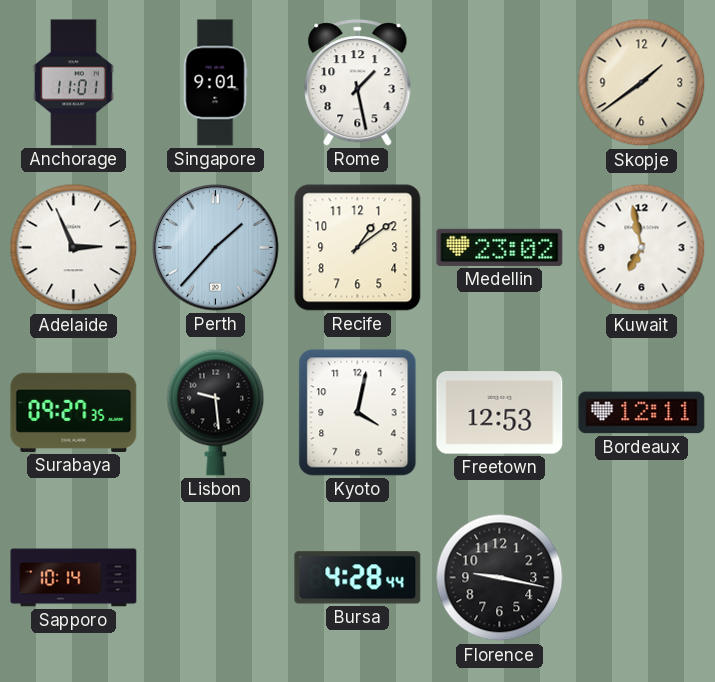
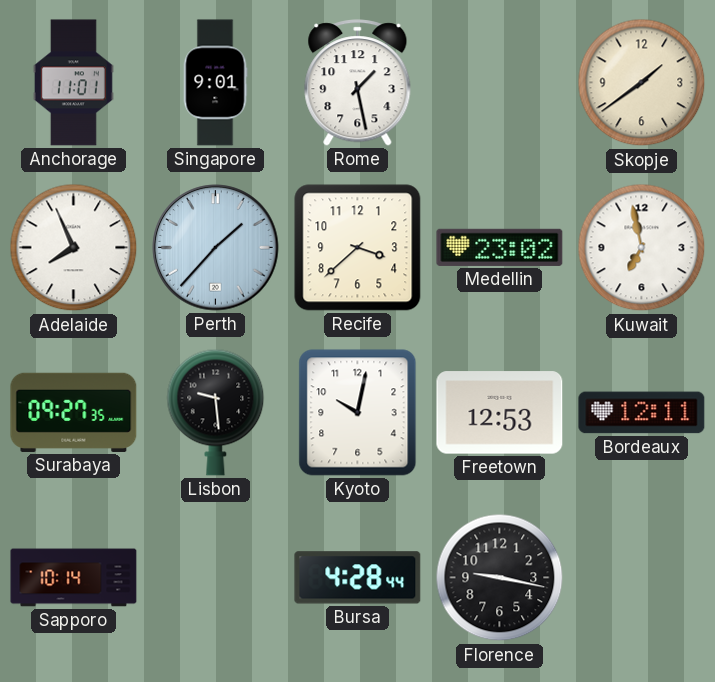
Adelaide: 2:56 -> 7:56
Recife: 1:09 -> 3:38
Kyoto: 4:02 -> 10:02
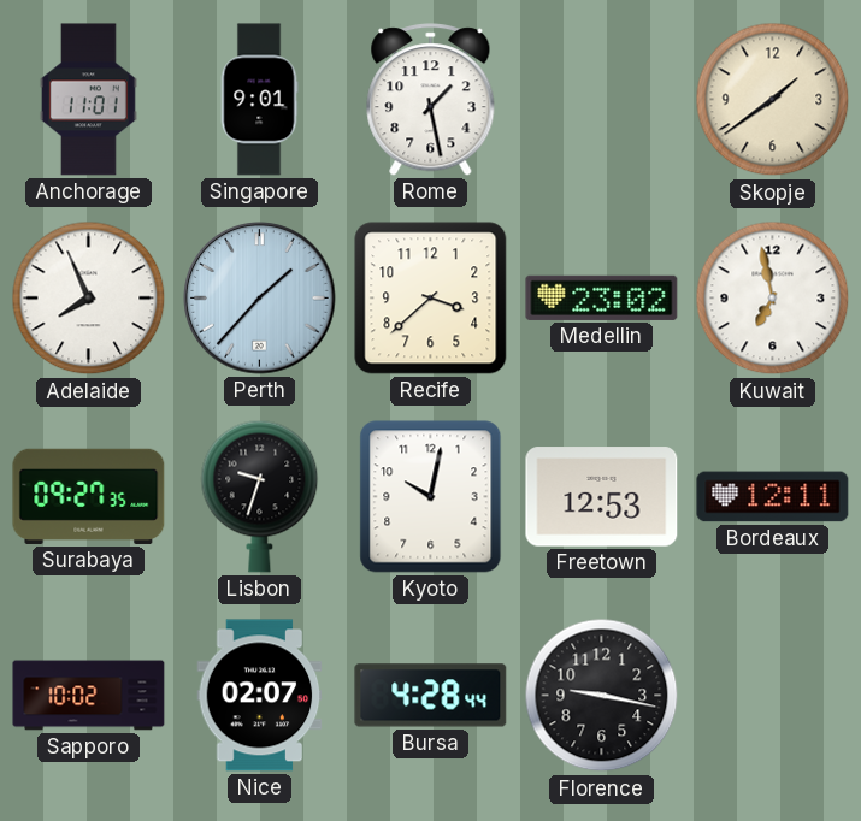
Lisbon: 9:29 -> 9:33
Sapporo: 10:14 -> 10:02
Nice: none -> 02:07
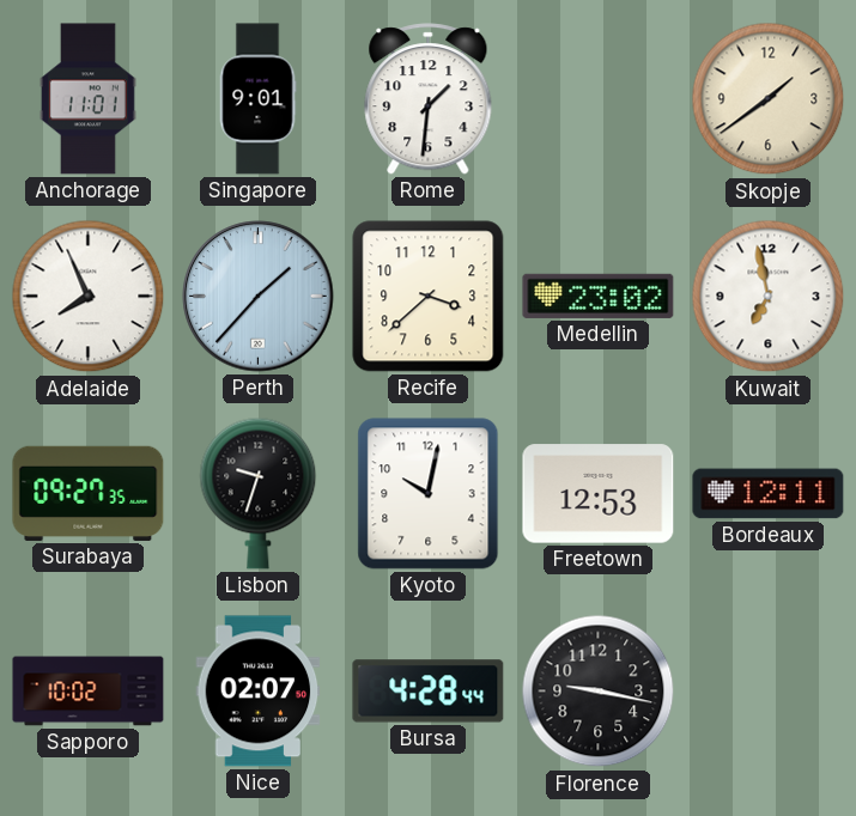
Rome: 1:28 -> 1:31
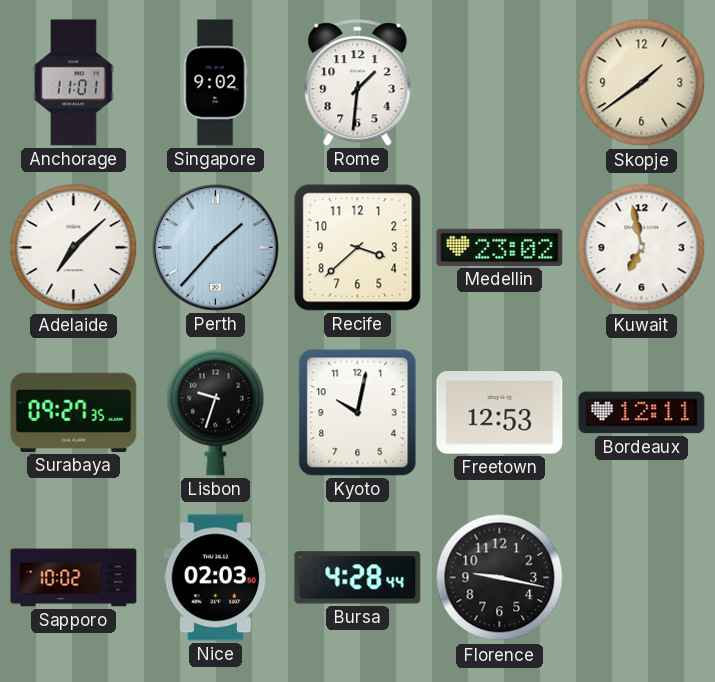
Singapore: 9:01 -> 9:02
Adelaide: 7:56 -> 7:08
Nice: 02:07 -> 02:03
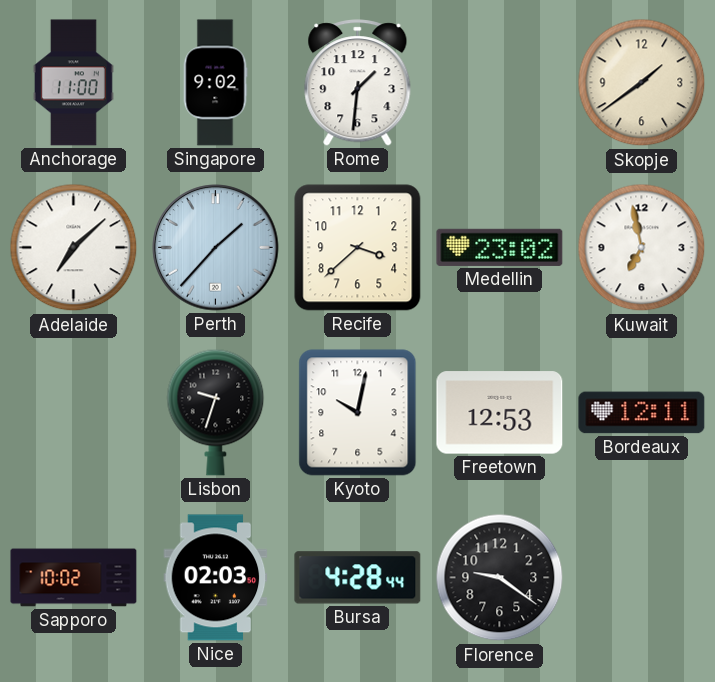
Anchorage: 11:01 -> 11:00
Surabaya: 09:27 -> none
Florence: 9:17 -> 9:21
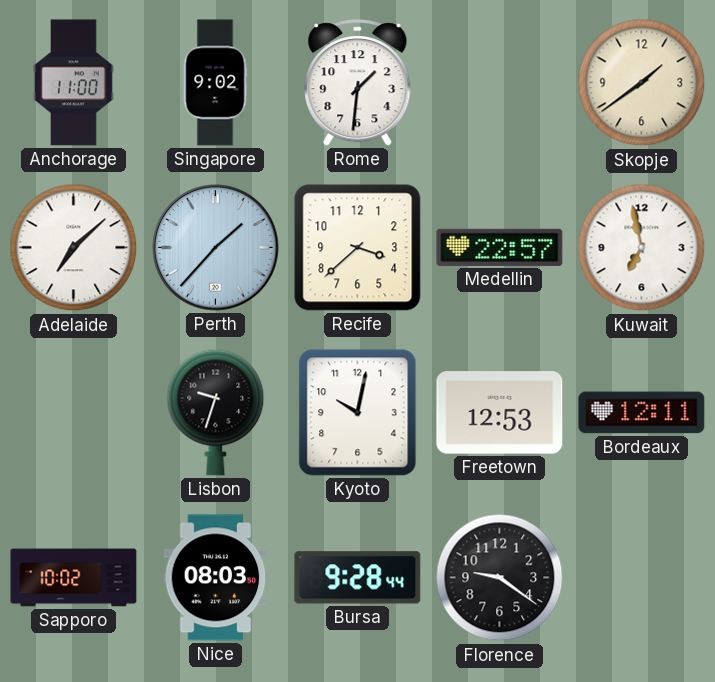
Medellin: 23:02 -> 22:57
Nice: 02:03 -> 08:03
Bursa: 4:28 -> 9:28
